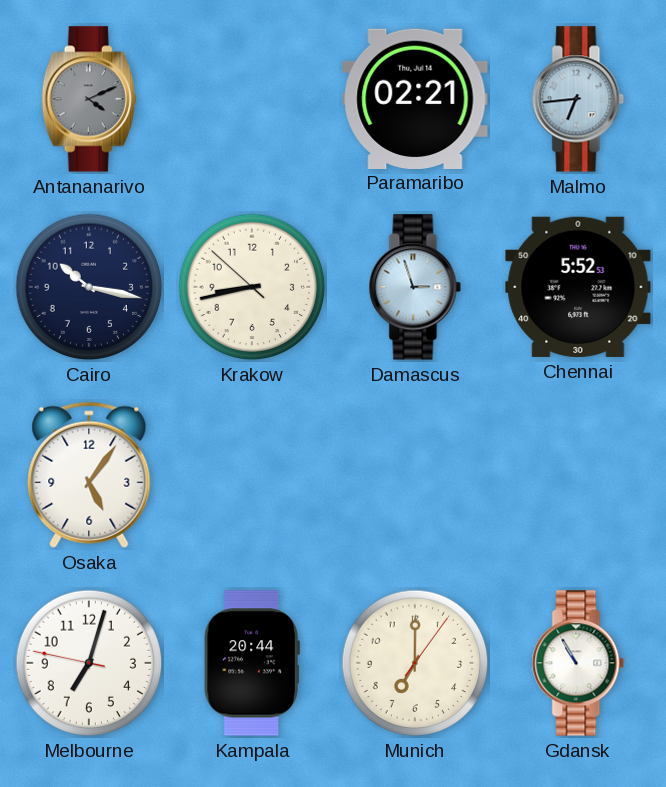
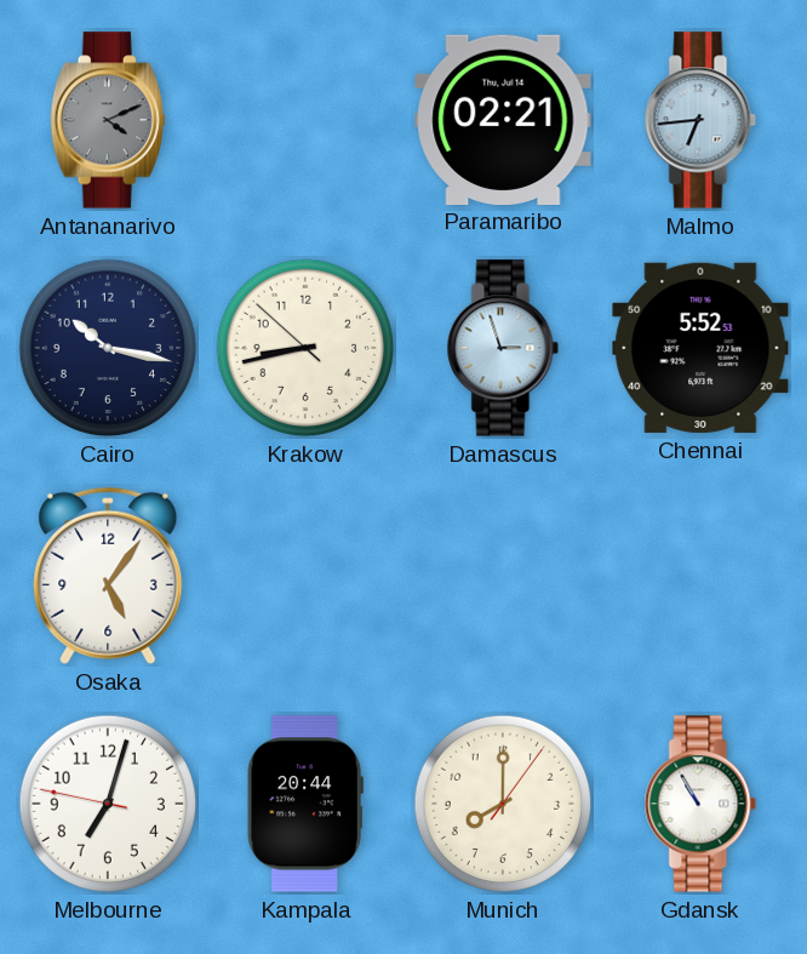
Munich: 7:00 -> 8:00
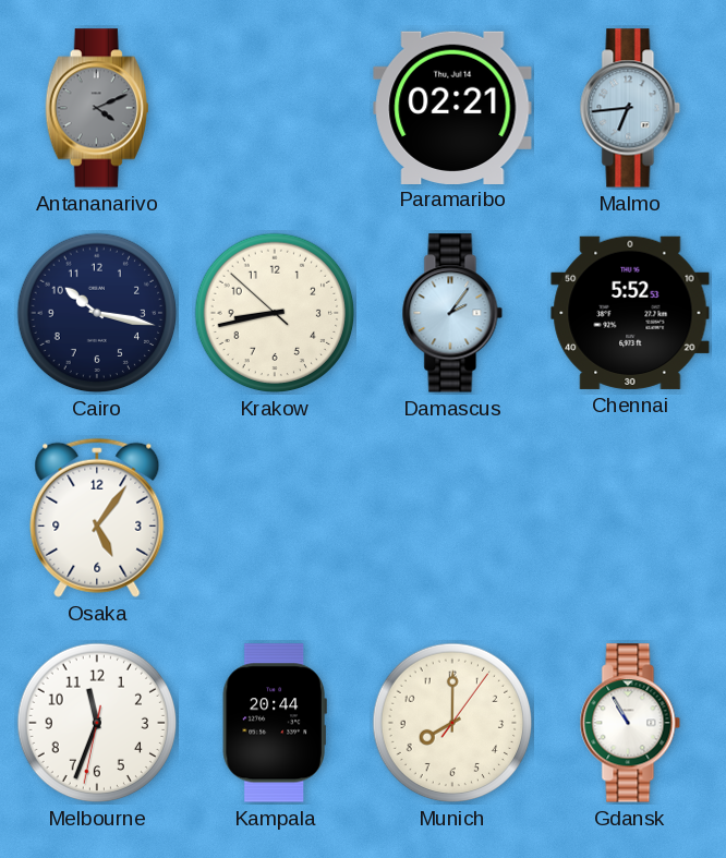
Damascus: 2:57 -> 2:06
Melbourne: 7:02 -> 11:33
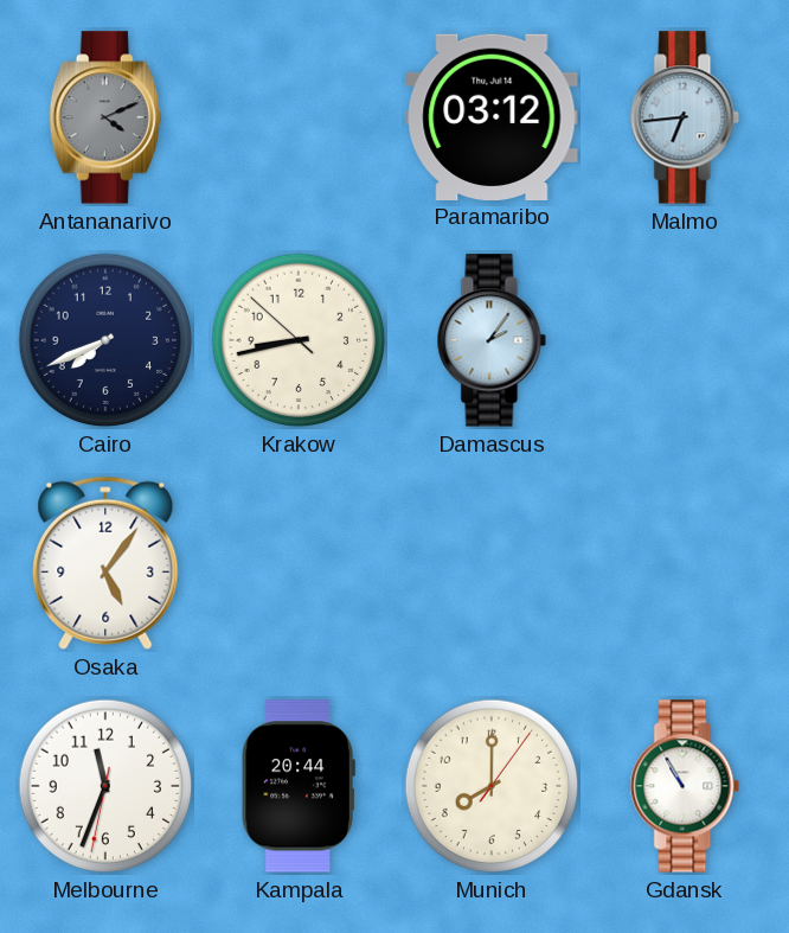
Paramaribo: 02:21 -> 03:12
Cairo: 10:17 -> 7:41
Chennai: 5:52 -> none
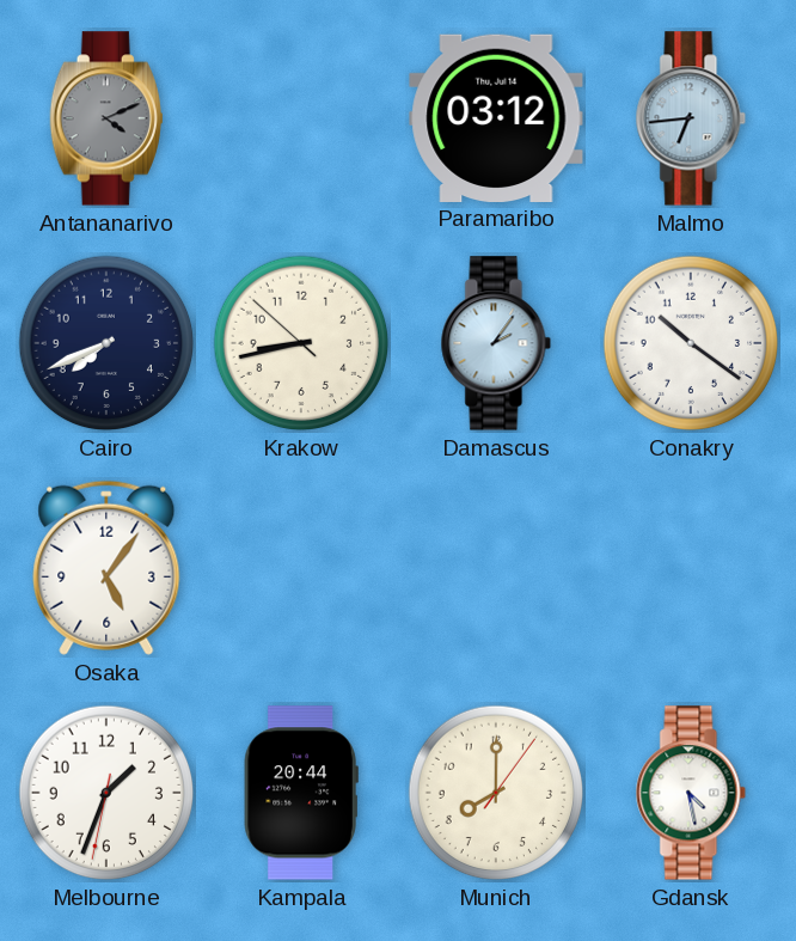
Conakry: none -> 10:21
Melbourne: 11:33 -> 1:33
Gdansk: 10:55 -> 4:28
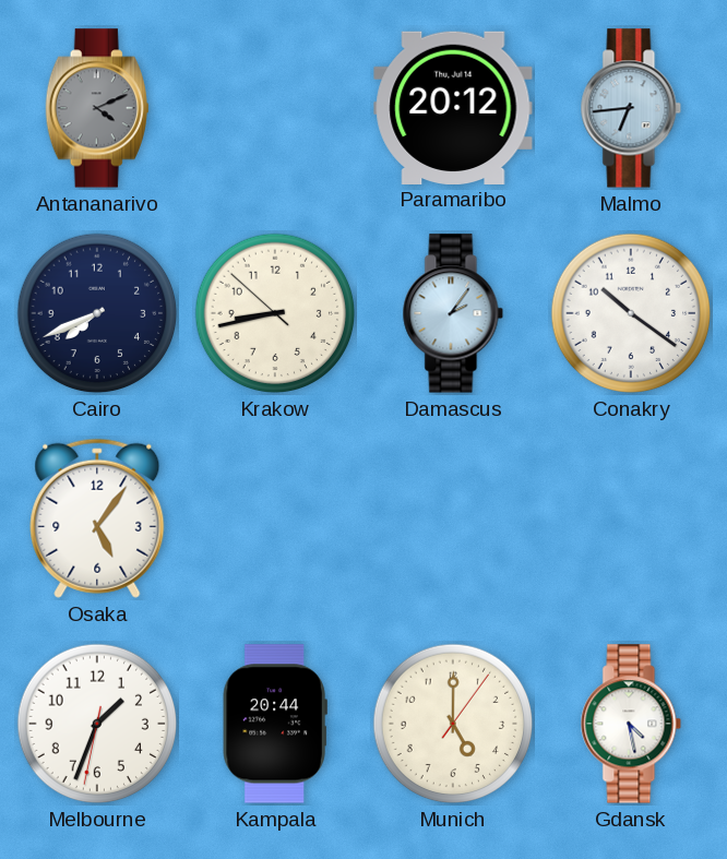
Paramaribo: 03:12 -> 20:12
Munich: 8:00 -> 5:00
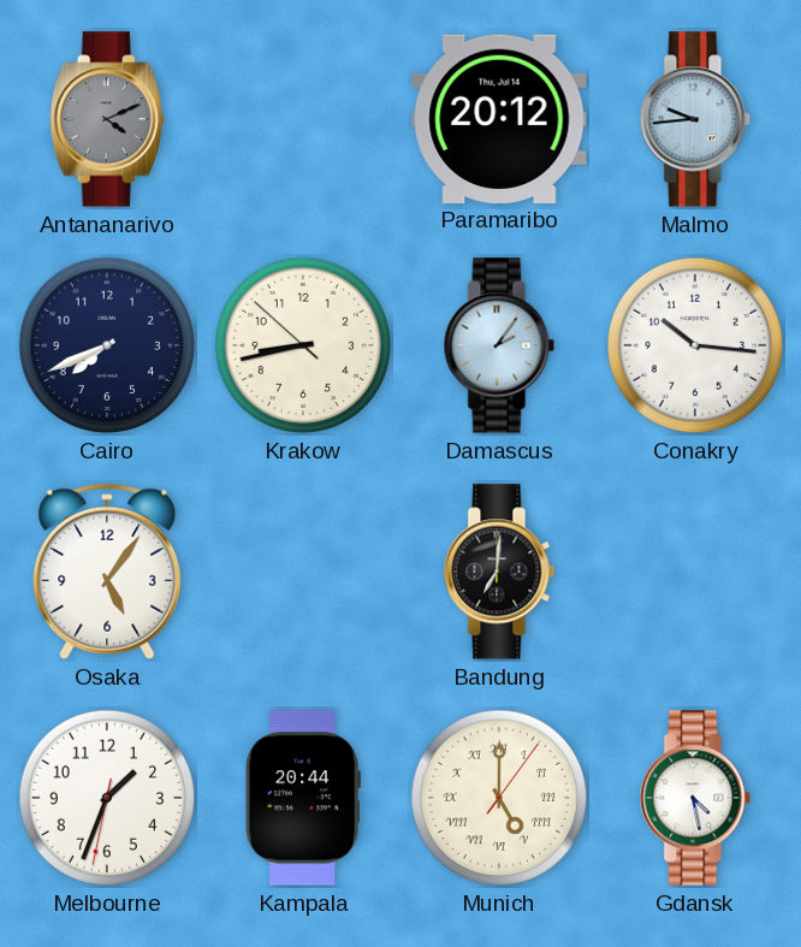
Malmo: 6:44 -> 9:44
Conakry: 10:21 -> 10:16
Bandung: none -> 7:01
Munich numerals: Arabic -> Roman
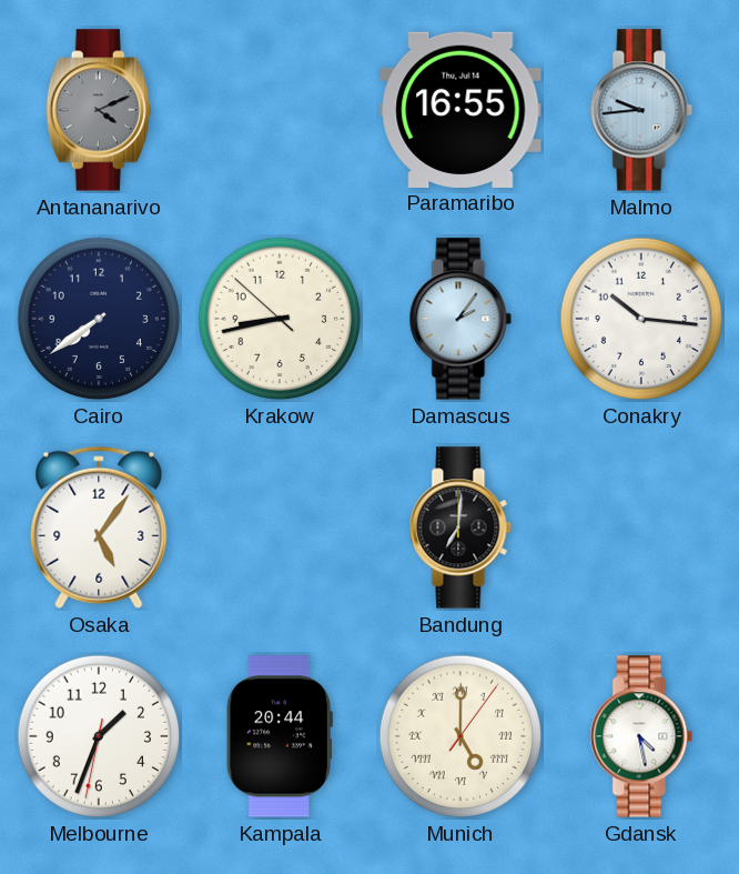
Paramaribo: 20:12 -> 16:55
Cairo: 7:41 -> 7:39
